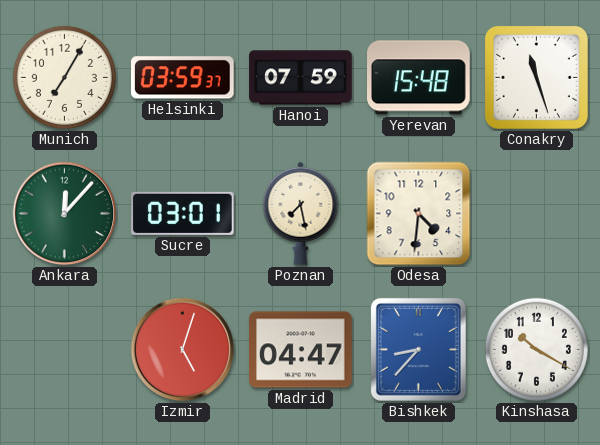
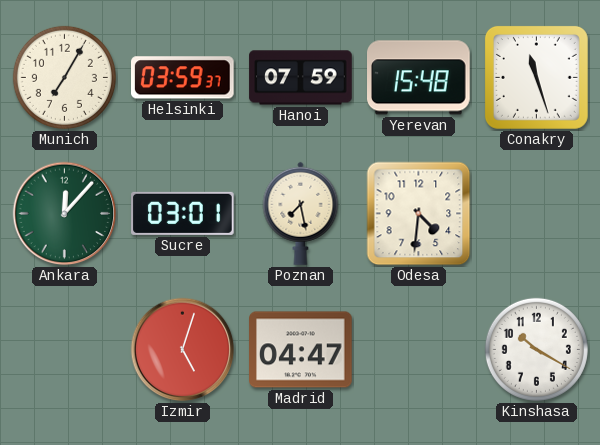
Bishkek: 8:37 -> none
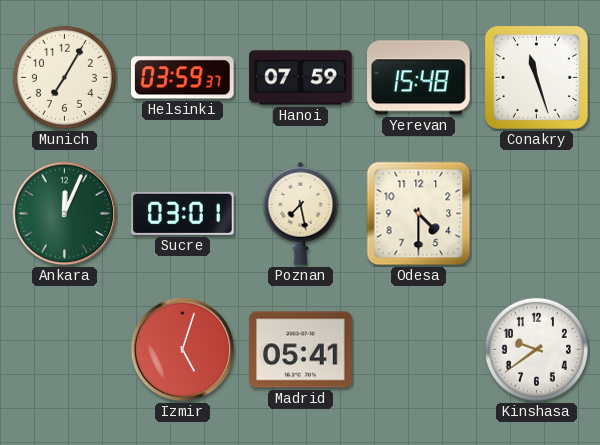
Ankara: 12:07 -> 12:04
Odesa: 4:31 -> 4:30
Madrid: 04:47 -> 05:41
Kinshasa: 10:20 -> 9:39
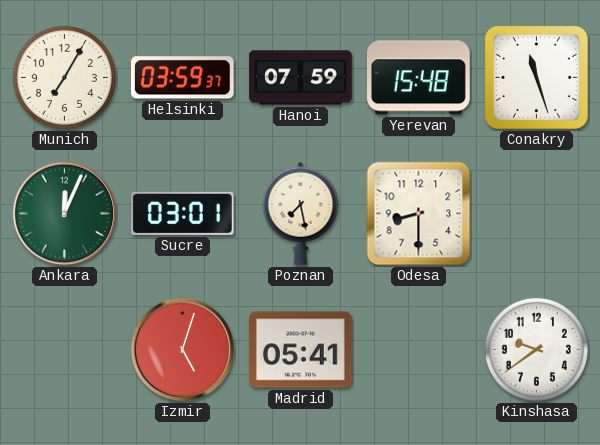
Odesa: 4:30 -> 8:30
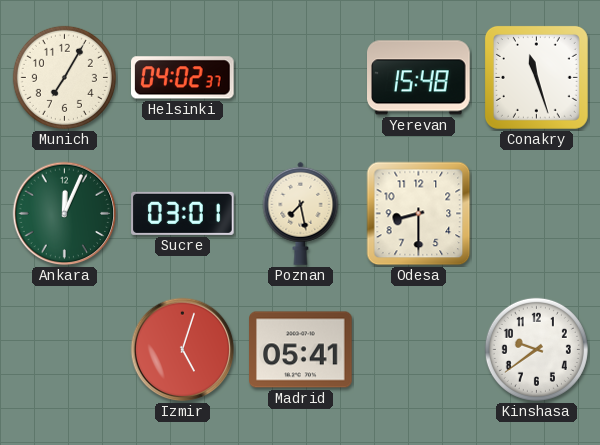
Helsinki: 03:59 -> 04:02
Hanoi: 07:59 -> none
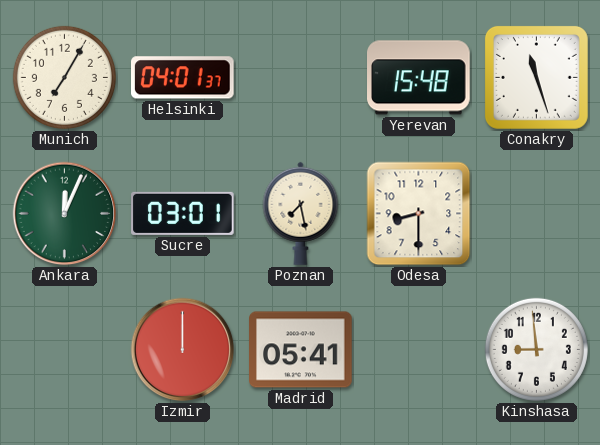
Helsinki: 04:02 -> 04:01
Izmir: 5:03 -> 12:00
Kinshasa: 9:39 -> 8:59
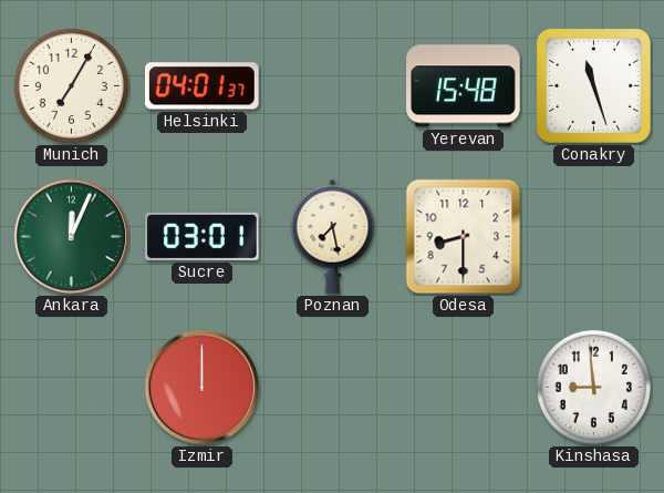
Madrid: 05:41 -> none
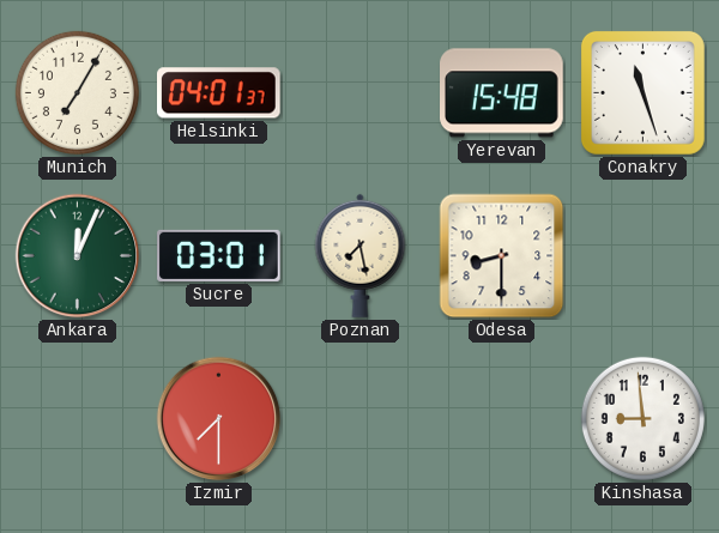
Izmir: 12:00 -> 7:30
